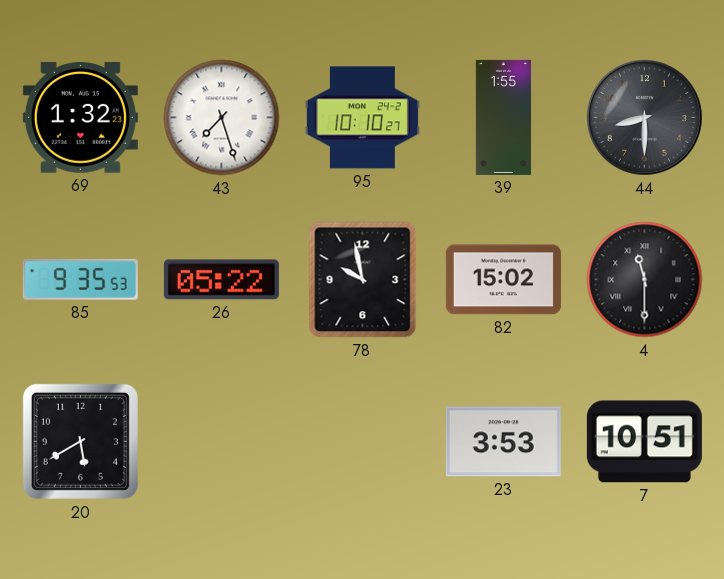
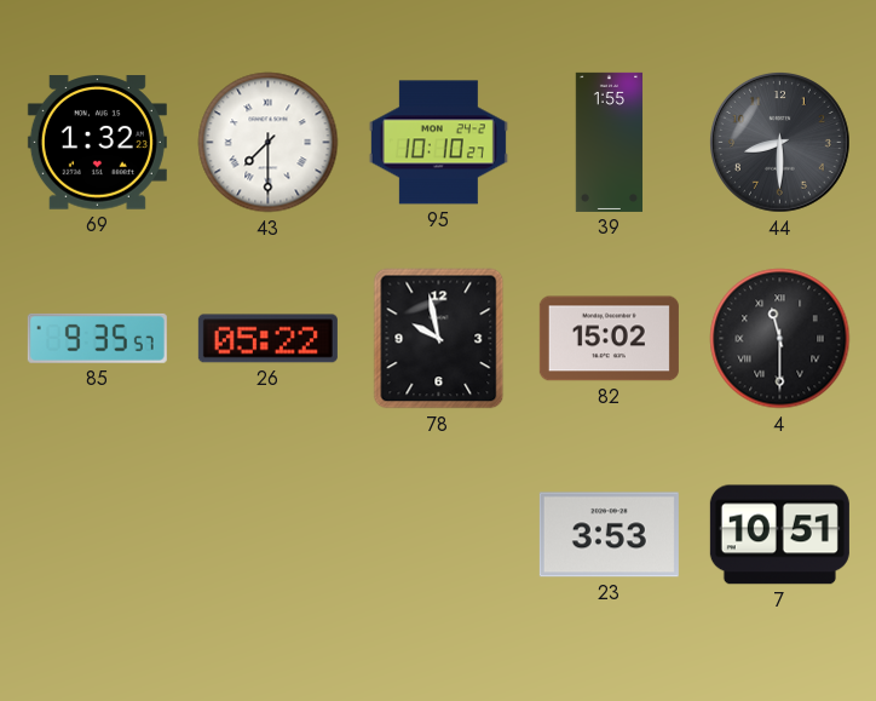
43: 7:27 -> 7:30
85: 9:35:53 -> 9:35:57
20: 5:40 -> none
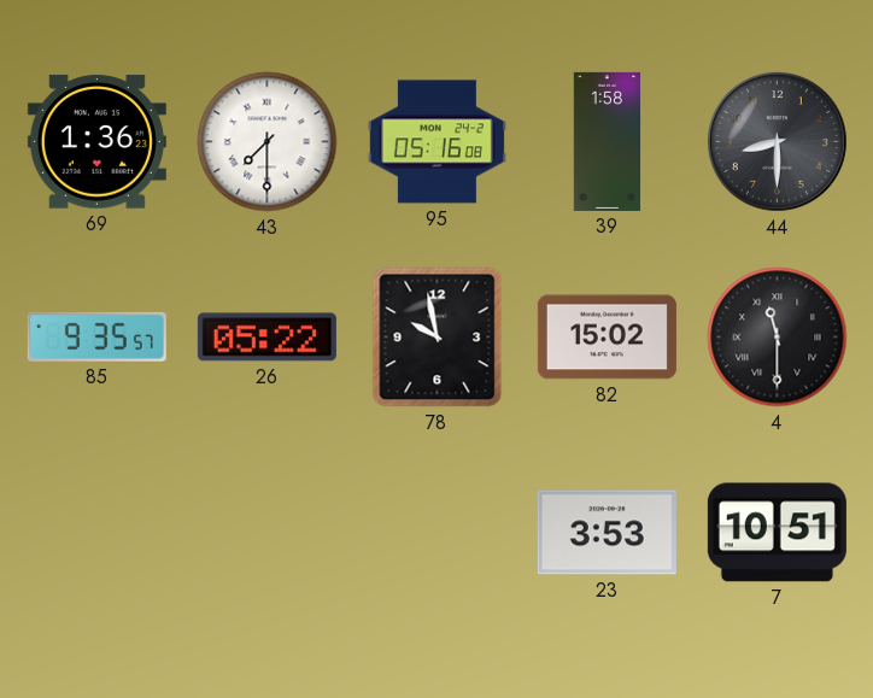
69: 1:32 -> 1:36
95: 10:10 -> 05:16
39: 1:55 -> 1:58
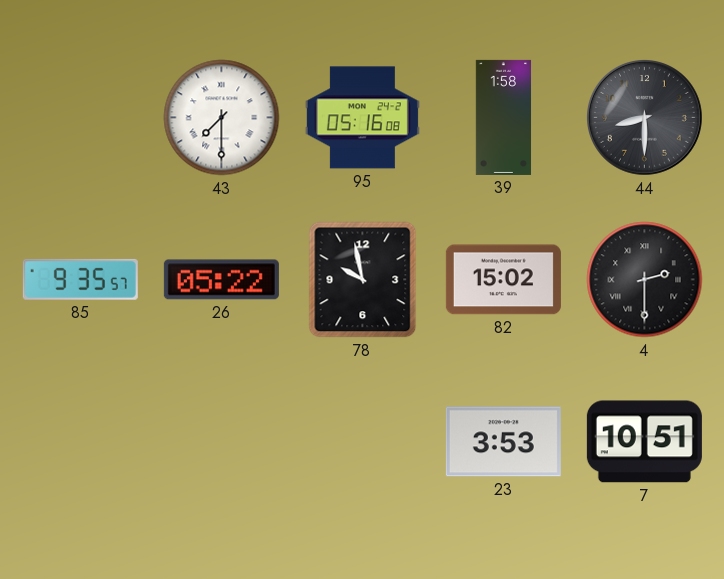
69: 1:36 -> none
4: 11:30 -> 2:30
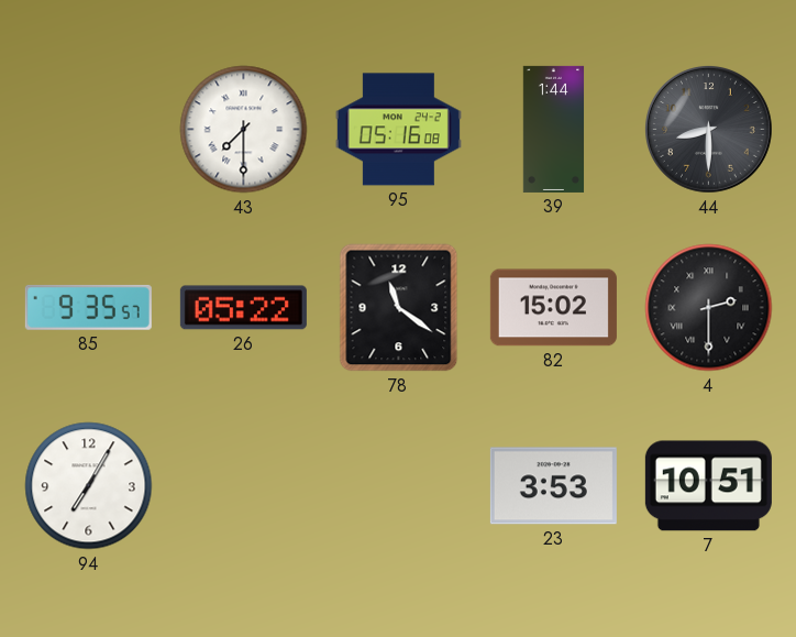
39: 1:58 -> 1:44
78: 9:58 -> 11:21
94: none -> 7:05
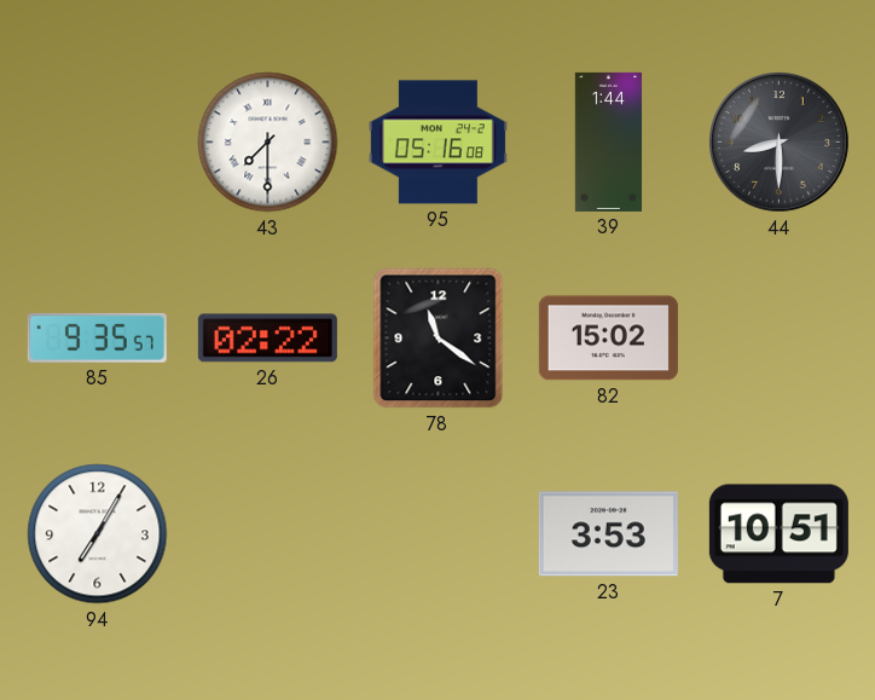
26: 05:22 -> 02:22
4: 2:30 -> none
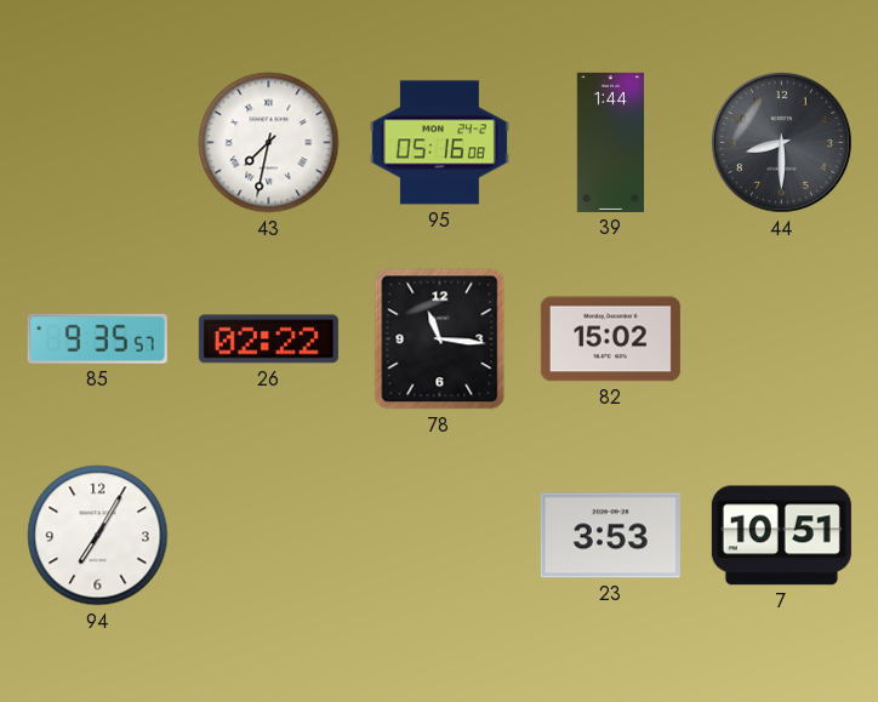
43: 7:30 -> 7:32
78: 11:21 -> 11:16
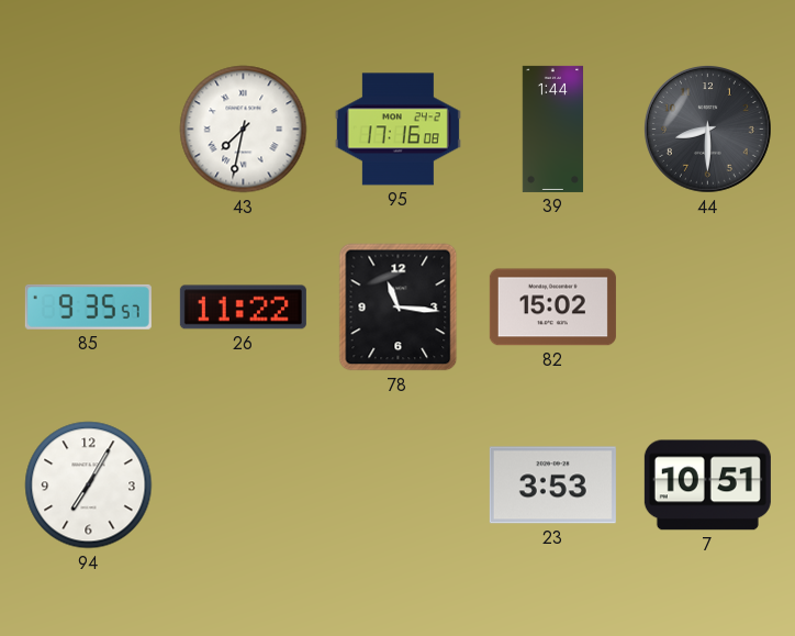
95: 05:16 -> 17:16
26: 02:22 -> 11:22
